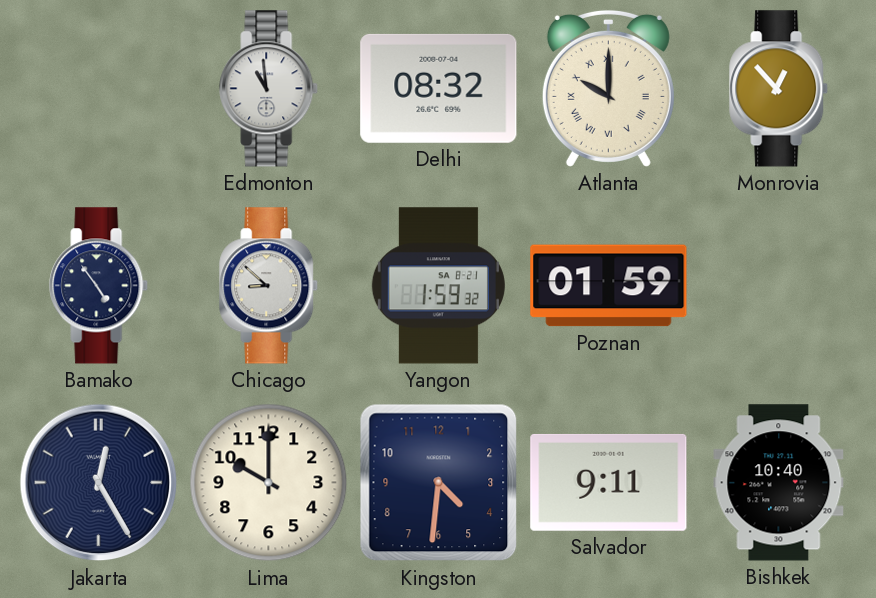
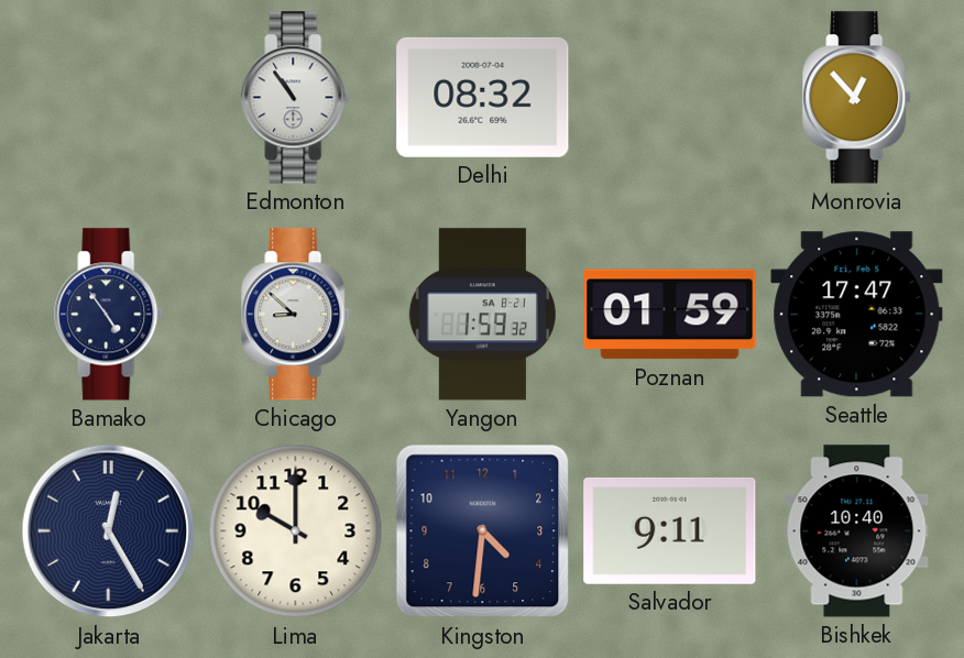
Edmonton: 10:59 -> 10:54
Atlanta: 10:00 -> none
Seattle: none -> 17:47
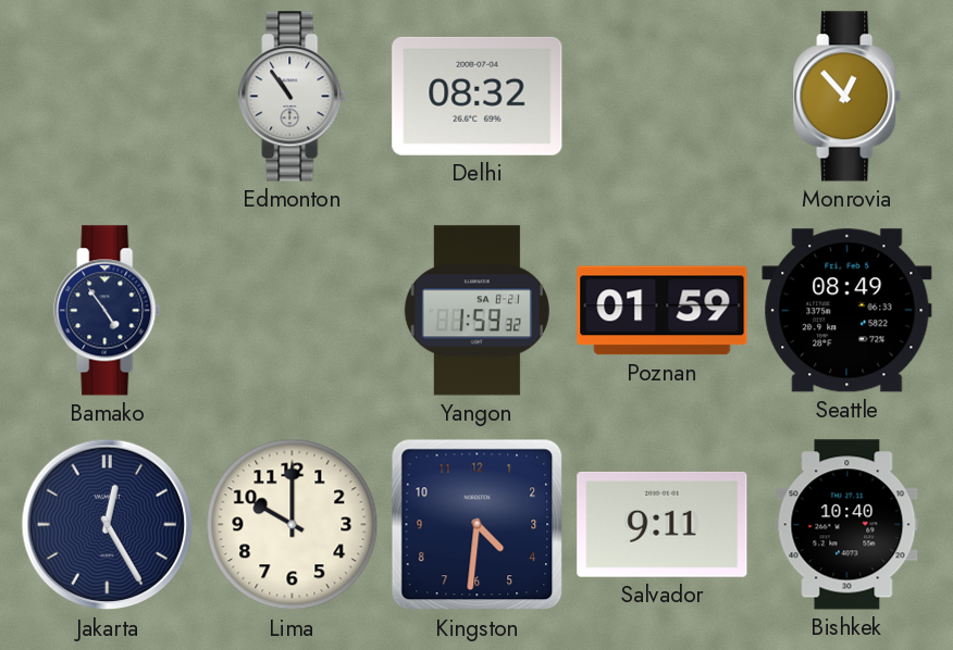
Chicago: 8:52 -> none
Seattle: 17:47 -> 08:49
